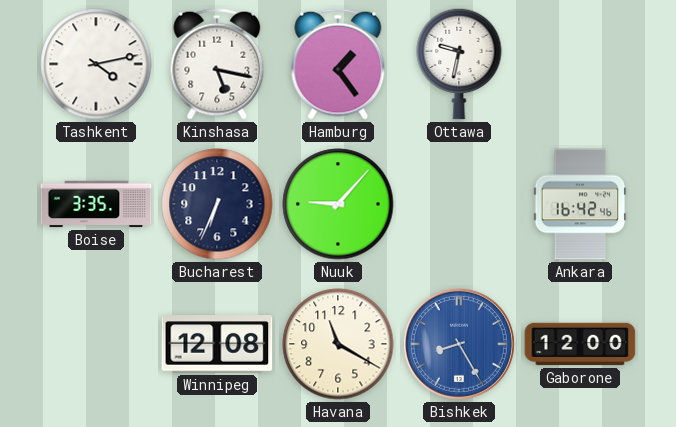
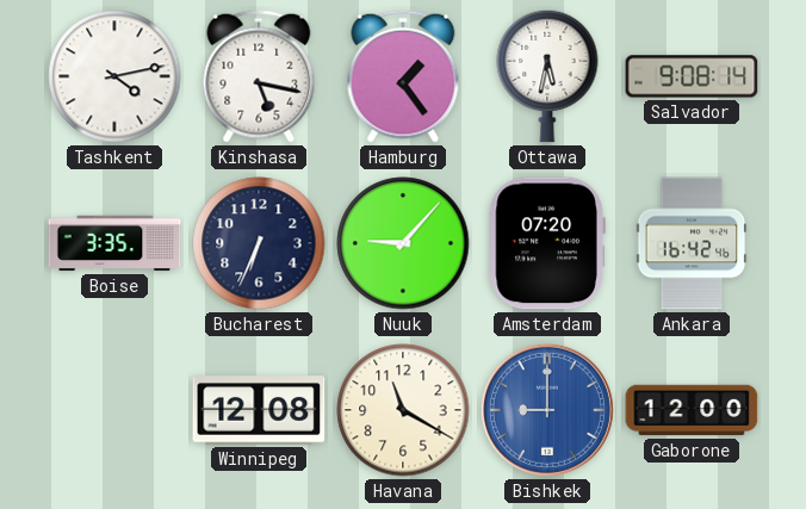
Ottawa: 9:32 -> 5:32
Salvador: none -> 9:08
Amsterdam: none -> 07:20
Bishkek: 8:25 -> 9:00
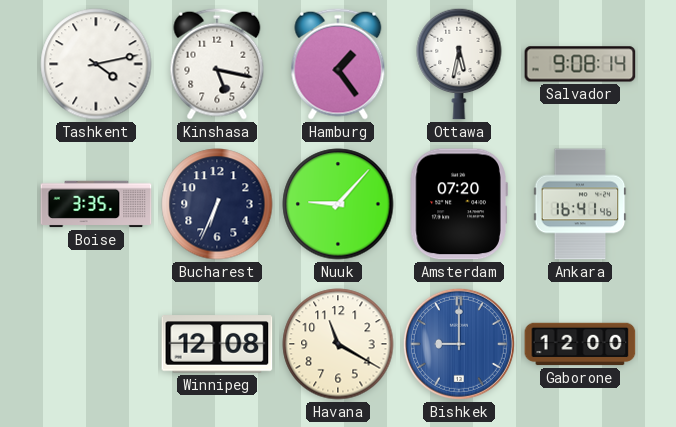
Ankara: 16:42 -> 16:41
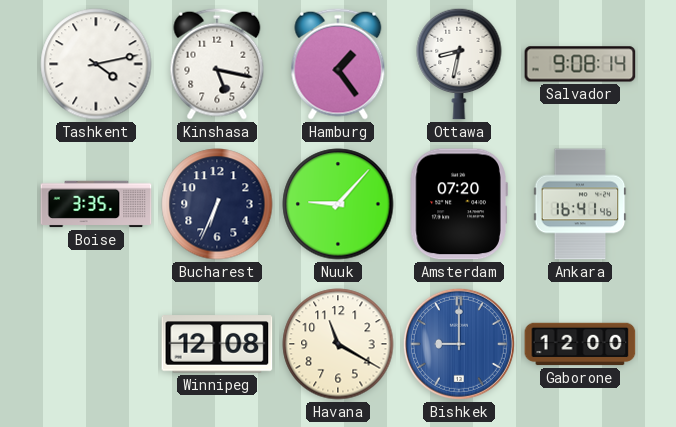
Ottawa: 5:32 -> 8:32
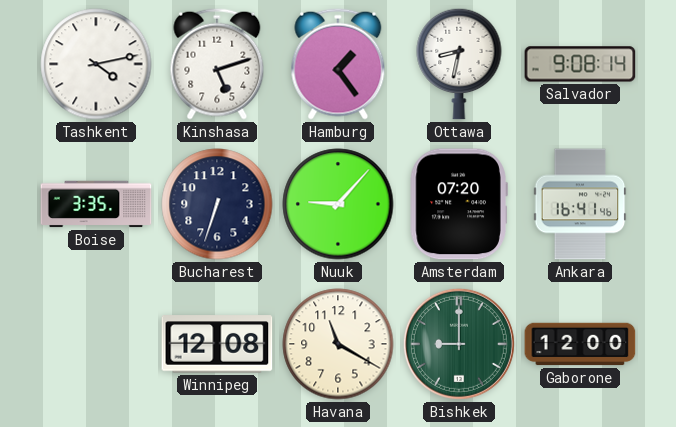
Kinshasa: 5:17 -> 5:12
Bucharest: 6:34 -> 6:33
Bishkek dial: blue -> green
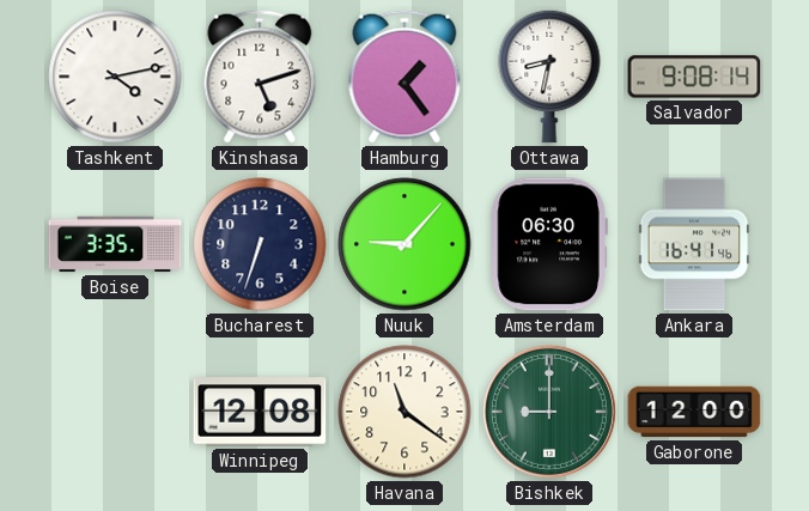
Amsterdam: 07:20 -> 06:30
Havana: 11:20 -> 11:21
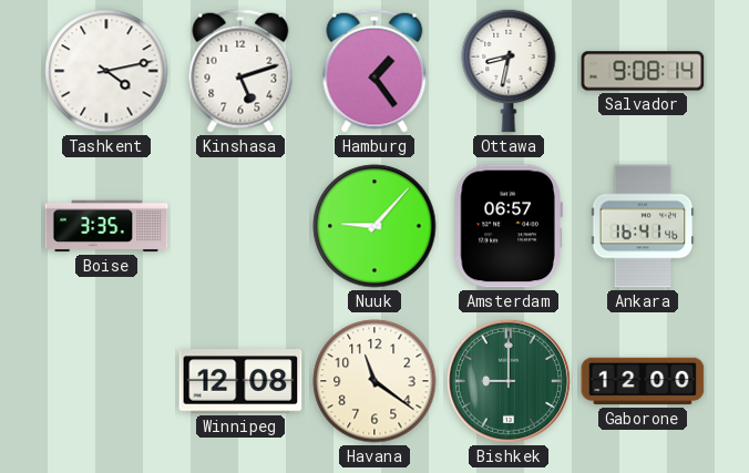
Bucharest: 6:33 -> none
Amsterdam: 06:30 -> 06:57
